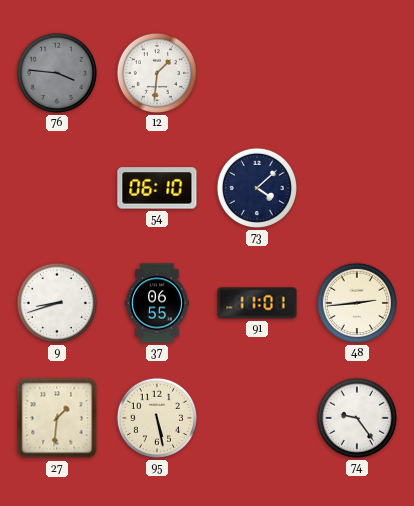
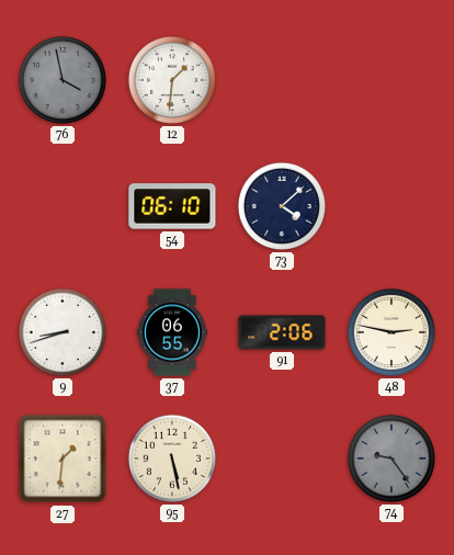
76: 3:46 -> 3:58
91: 11:01 -> 2:06
48: 2:44 -> 2:47
74 dial: white -> grey
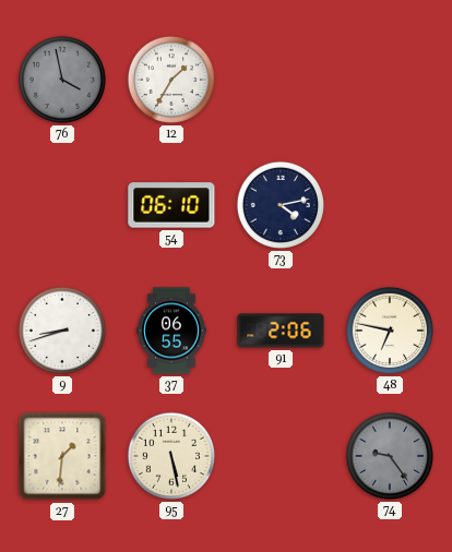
12: 1:31 -> 1:35
73: 4:08 -> 4:13
48: 2:47 -> 6:47
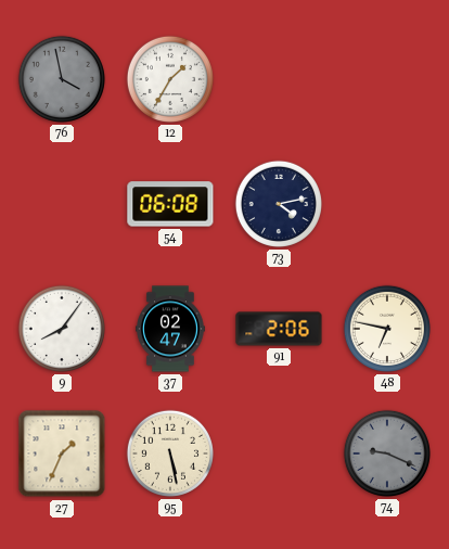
54: 06:10 -> 06:08
9: 8:42 -> 8:06
37: 06:55 -> 02:47
27: 1:31 -> 1:34
74: 9:24 -> 9:19
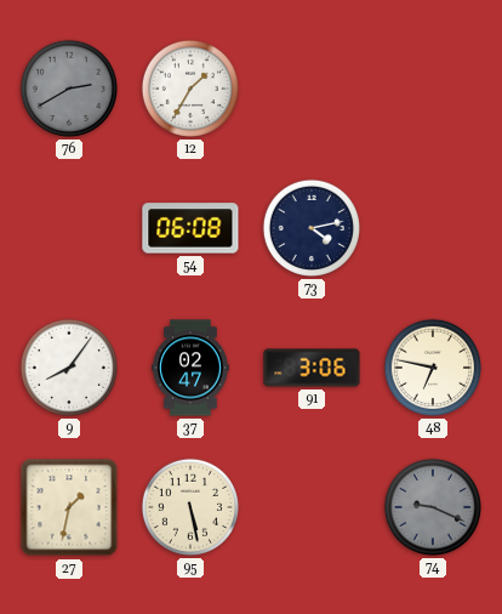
76: 3:58 -> 2:40
91: 2:06 -> 3:06
27: 1:34 -> 1:32
